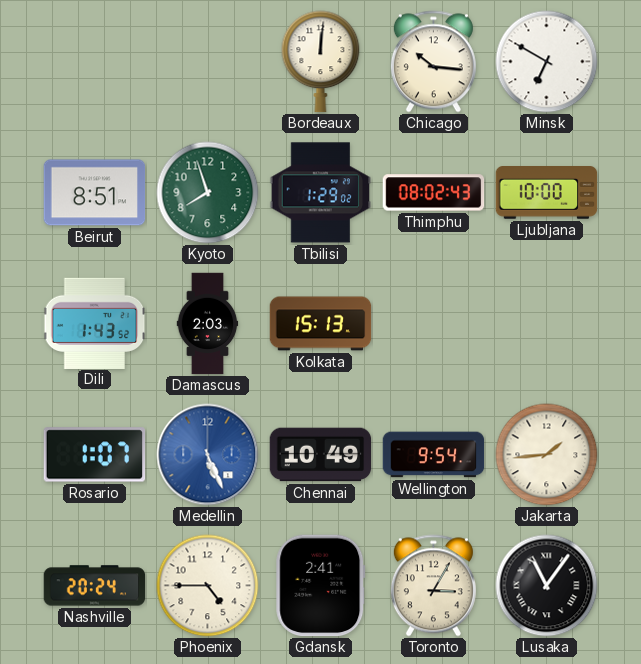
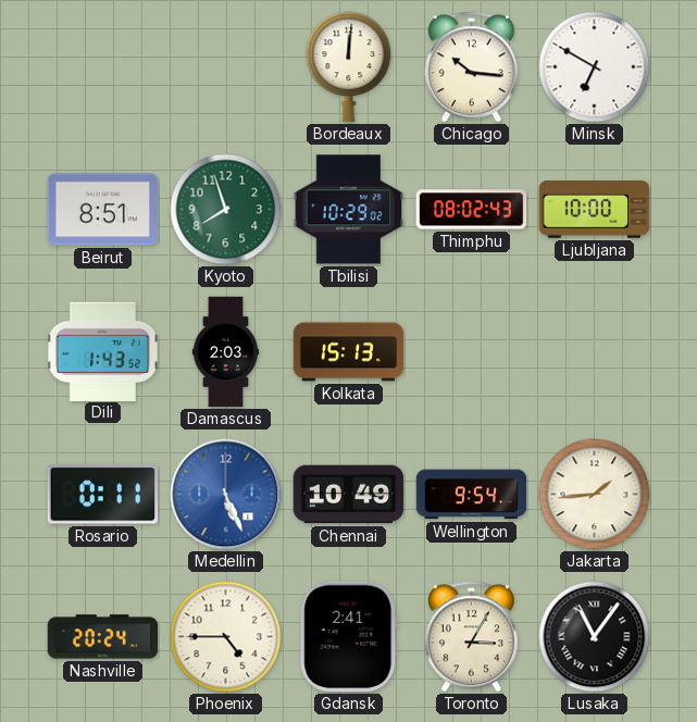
Tbilisi: 1:29 -> 10:29
Rosario: 1:07 -> 0:11
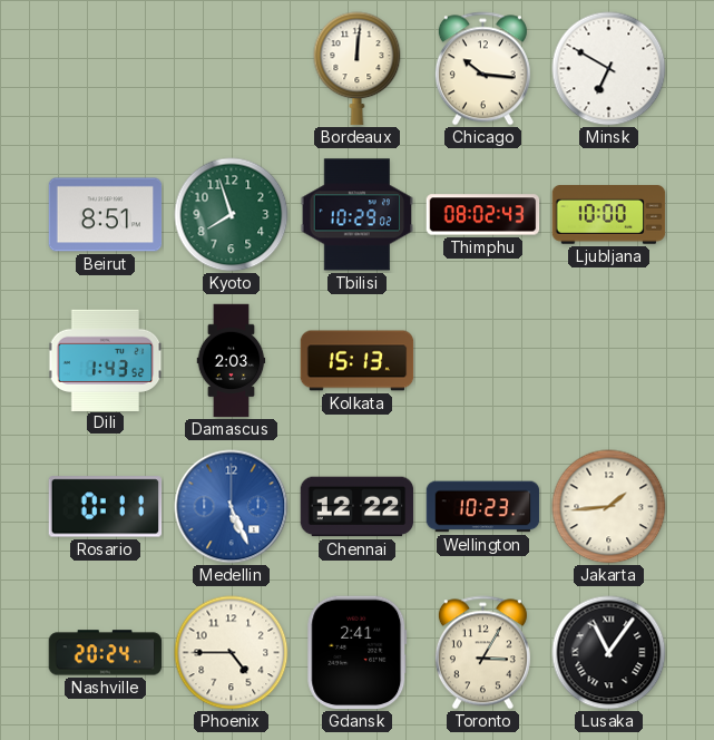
Chennai: 10:49 -> 12:22
Wellington: 9:54 -> 10:23
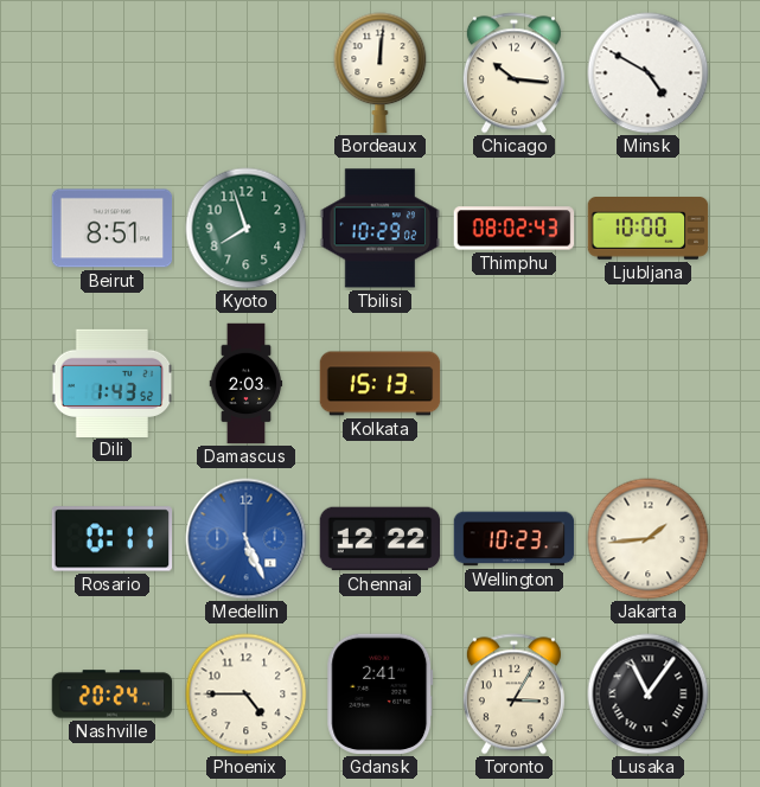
Minsk: 6:50 -> 4:50
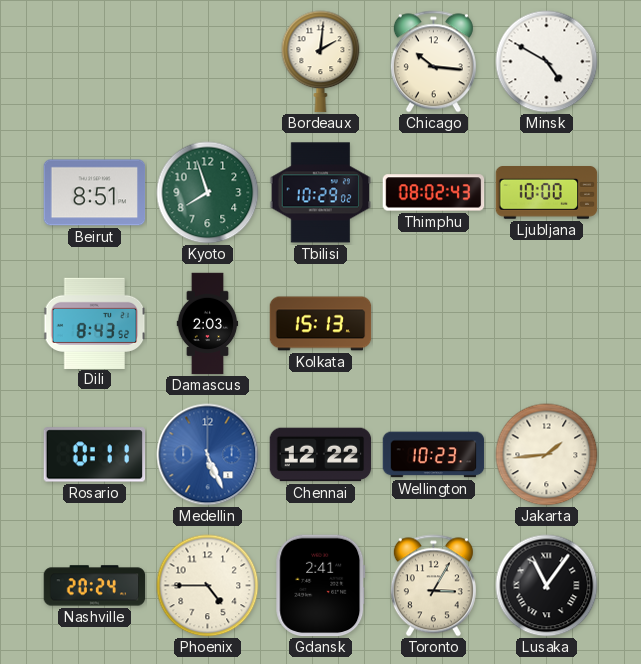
Bordeaux: 12:01 -> 2:01
Dili: 1:43 -> 8:43
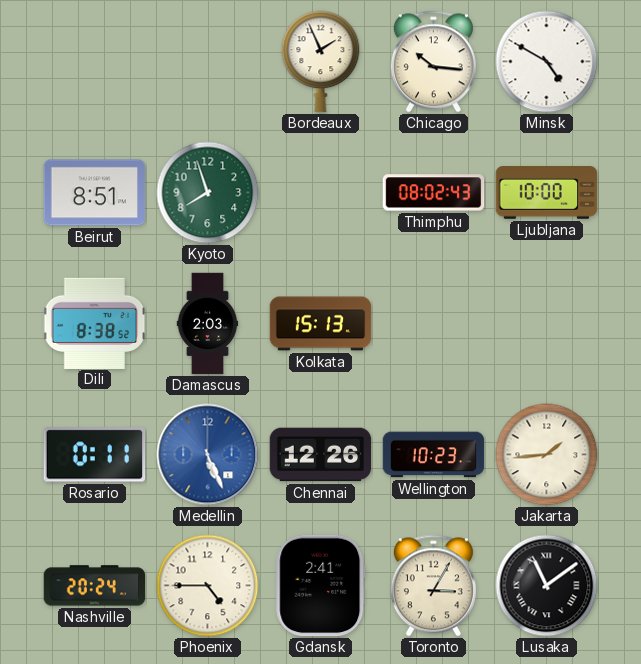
Bordeaux: 2:01 -> 1:56
Tbilisi: 10:29 -> none
Dili: 8:43 -> 8:38
Chennai: 12:22 -> 12:26
Lusaka: 11:06 -> 11:09
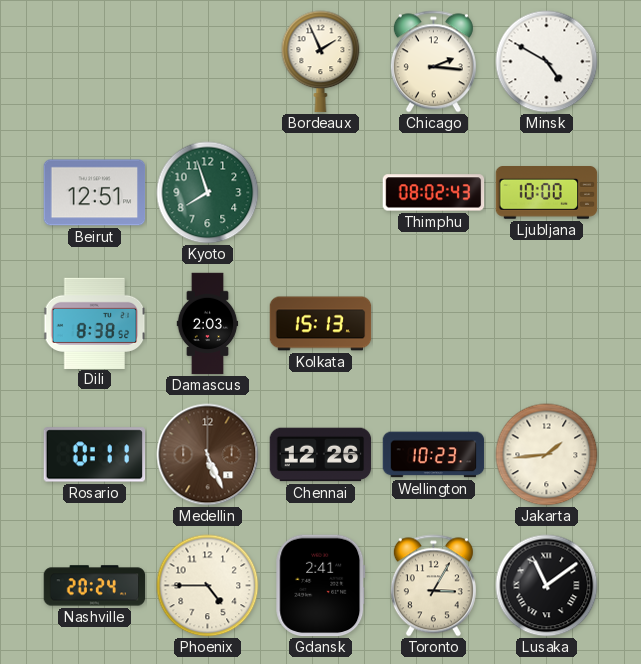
Chicago: 10:16 -> 2:16
Beirut: 8:51 -> 12:51
Medellin dial: blue -> brown
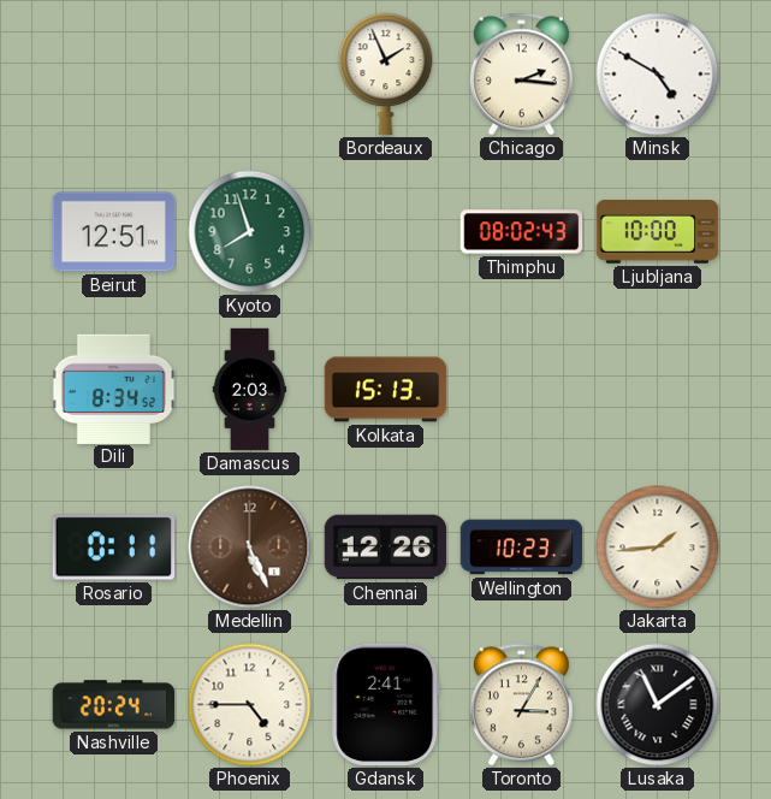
Dili: 8:38 -> 8:34
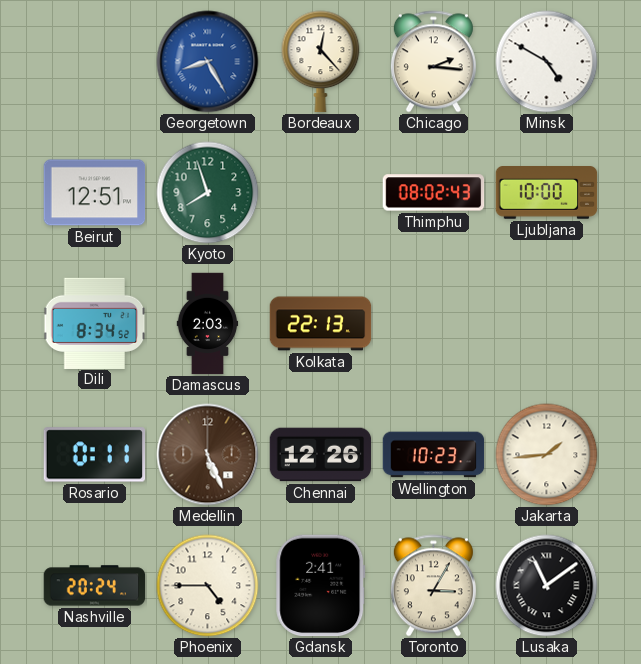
Georgetown: none -> 8:25
Bordeaux: 1:56 -> 12:23
Kolkata: 15:13 -> 22:13
